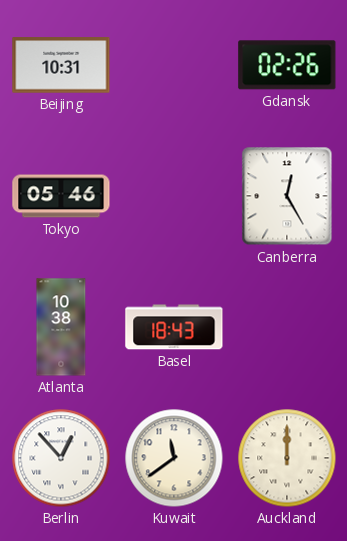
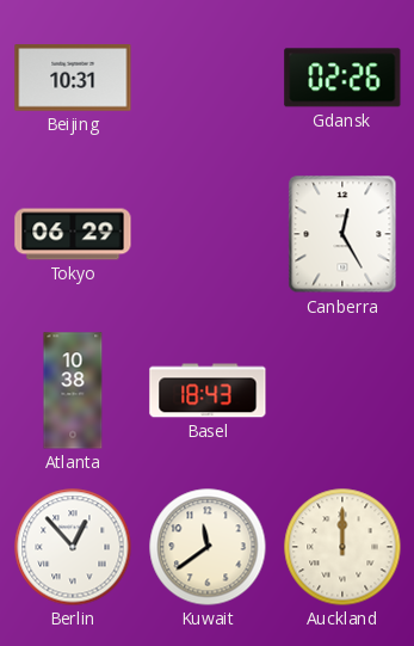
Tokyo: 05:46 -> 06:29
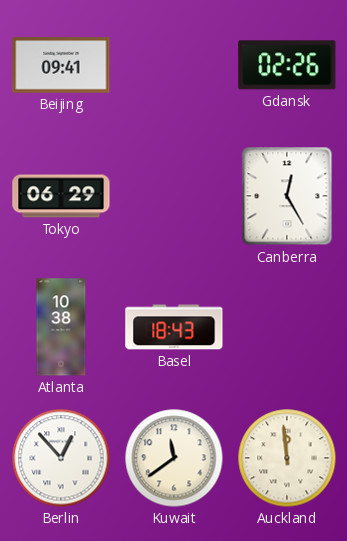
Beijing: 10:31 -> 09:41
Auckland: 12:00 -> 11:59
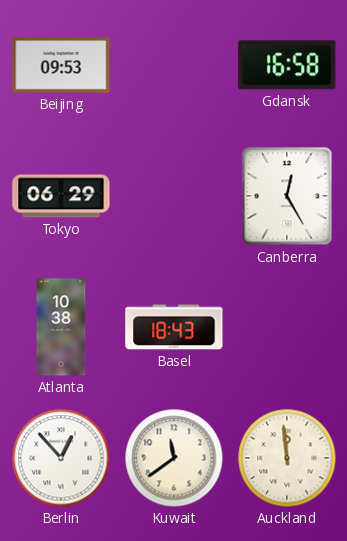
Beijing: 09:41 -> 09:53
Gdansk: 02:26 -> 16:58
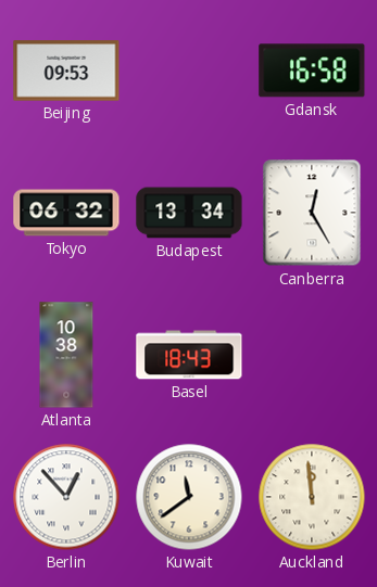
Tokyo: 06:29 -> 06:32
Budapest: none -> 13:34
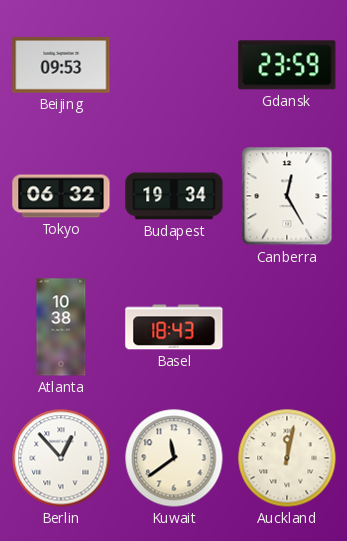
Gdansk: 16:58 -> 23:59
Budapest: 13:34 -> 19:34
Auckland: 11:59 -> 12:02
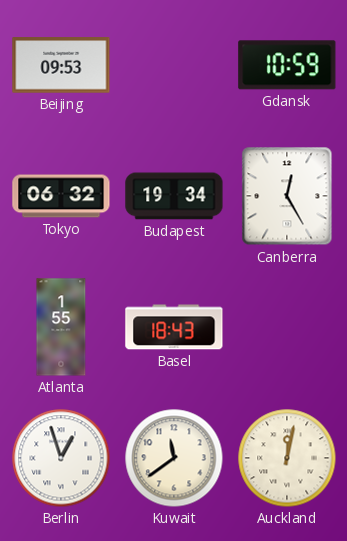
Gdansk: 23:59 -> 10:59
Atlanta: 10:38 -> 1:55
Berlin: 12:53 -> 12:57
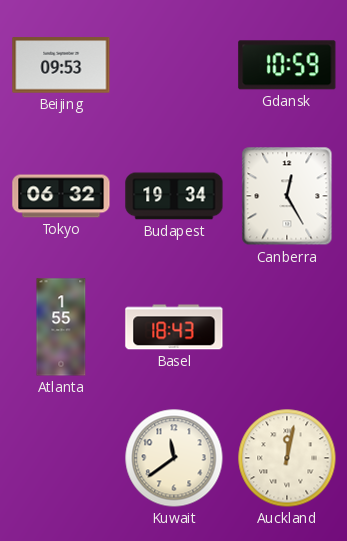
Berlin: 12:57 -> none
